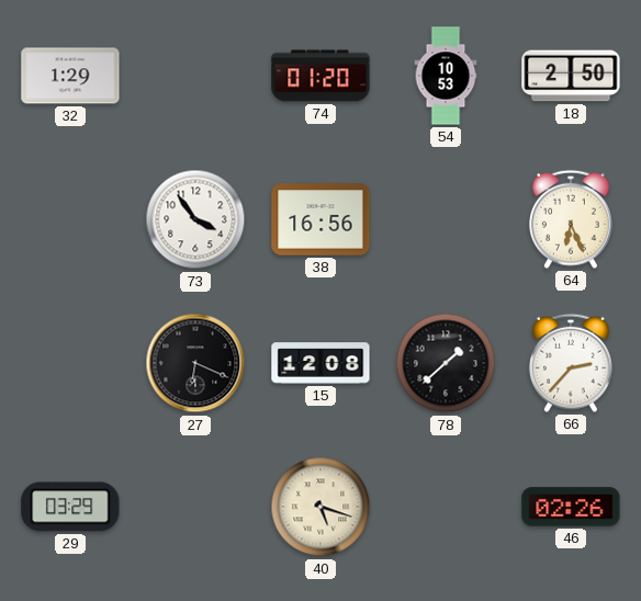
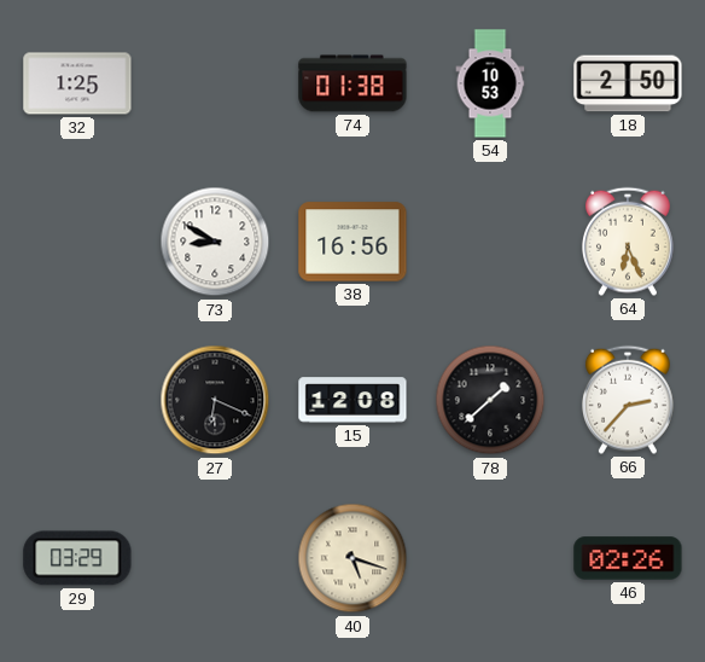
32: 1:29 -> 1:25
74: 01:20 -> 01:38
73: 3:54 -> 8:50
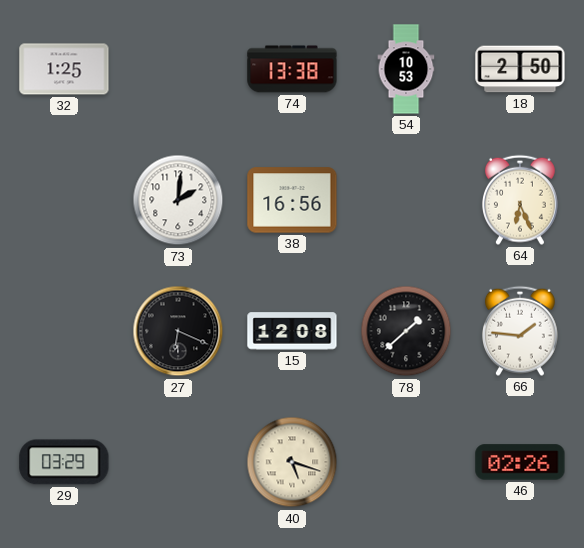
74: 01:38 -> 13:38
73: 8:50 -> 2:01
66: 2:37 -> 1:46
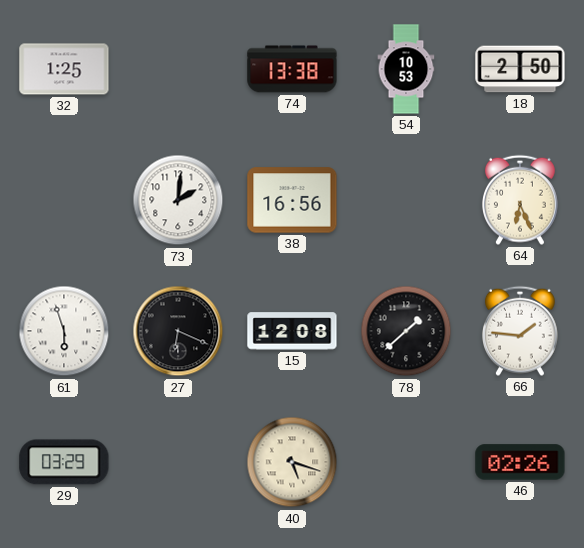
61: none -> 5:57
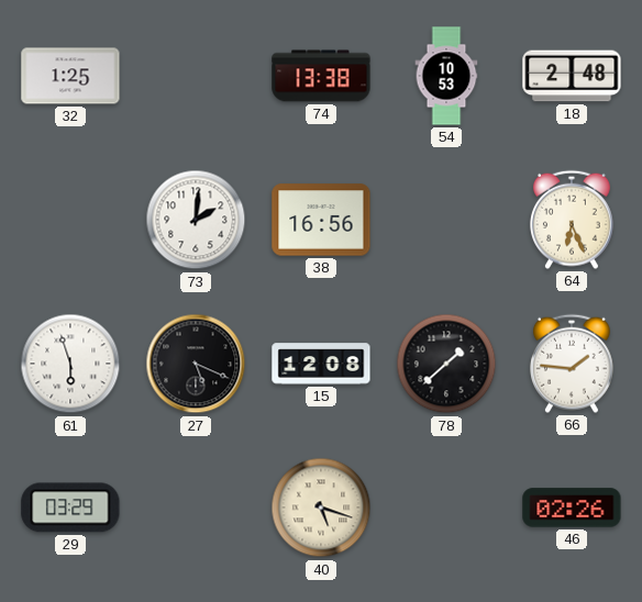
18: 2:50 -> 2:48
27: 6:19 -> 5:19
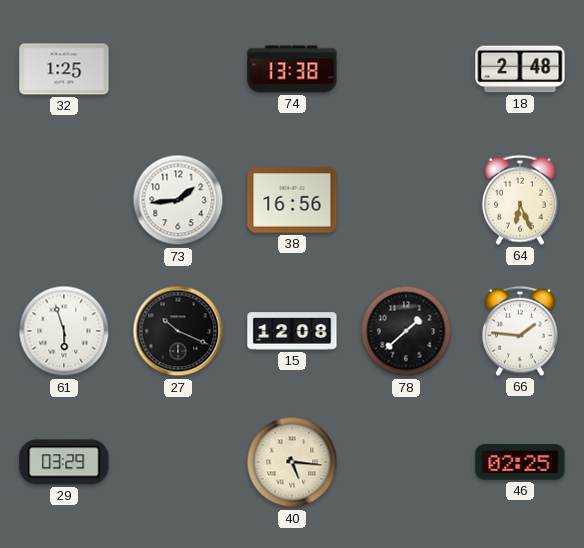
54: 10:53 -> none
73: 2:01 -> 1:44
27: 5:19 -> 10:19
40: 5:18 -> 5:16
46: 02:26 -> 02:25
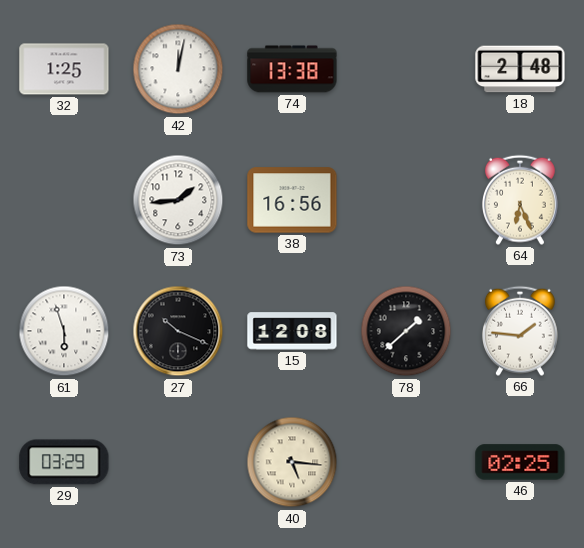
42: none -> 12:02
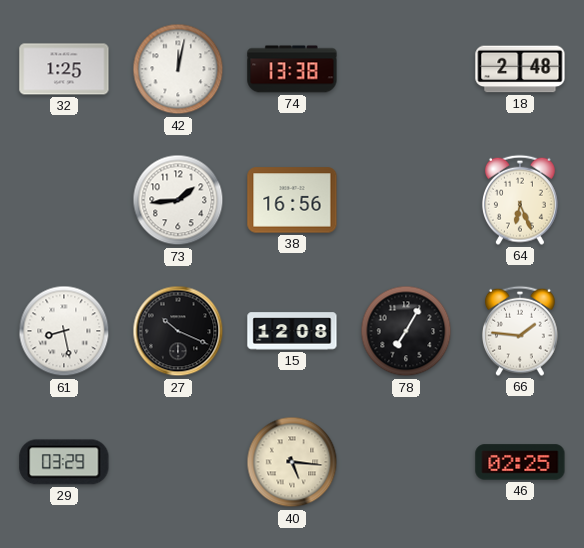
61: 5:57 -> 8:28
78: 1:38 -> 7:05
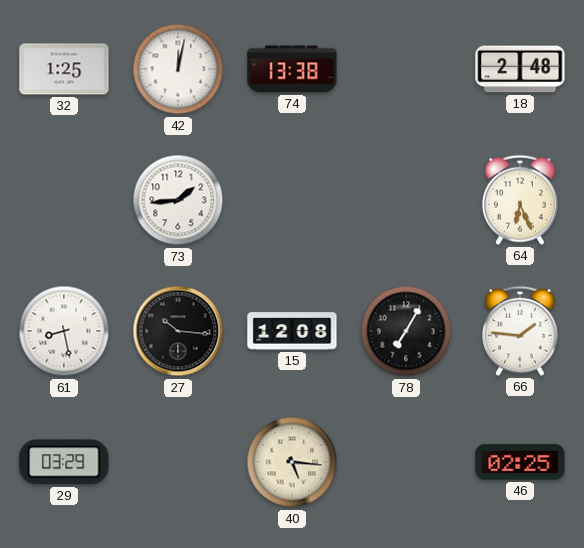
38: 16:56 -> none
27: 10:19 -> 10:16
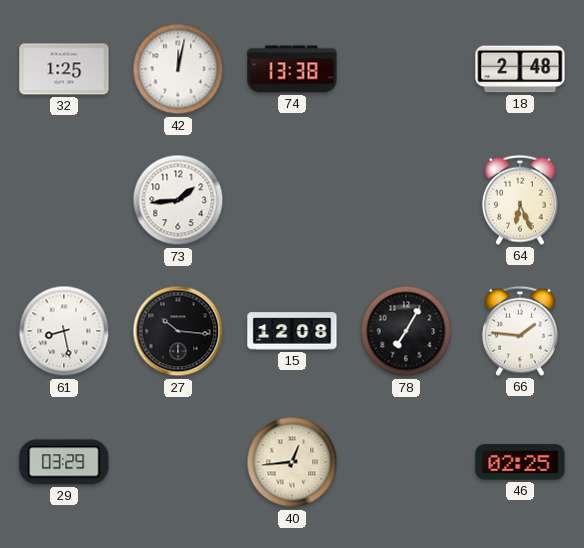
40: 5:16 -> 12:44
